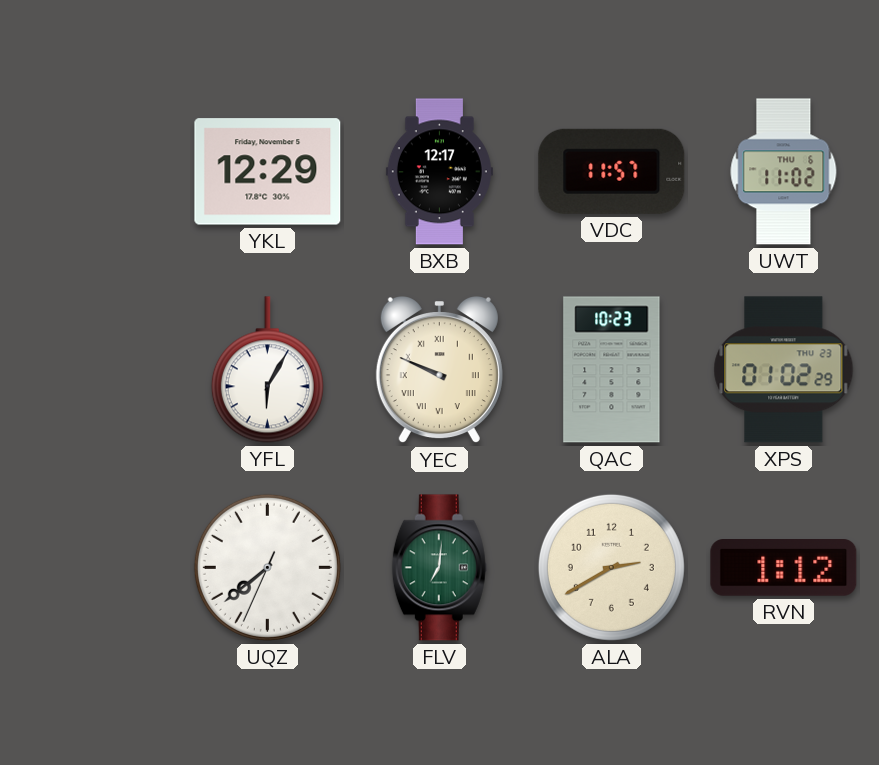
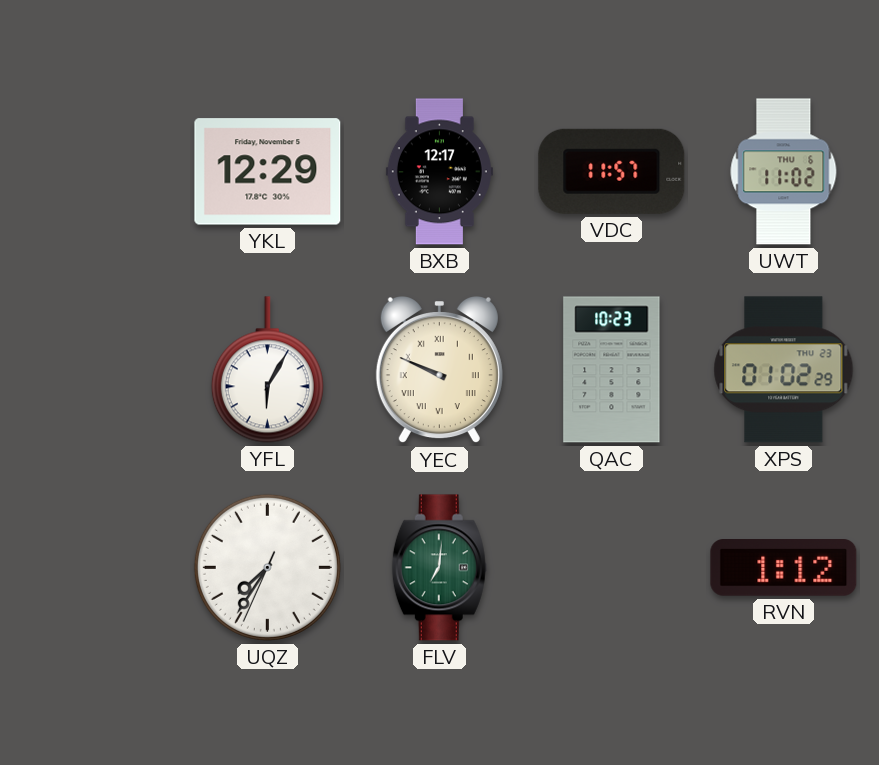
UQZ: 7:38 -> 7:35
ALA: 2:40 -> none
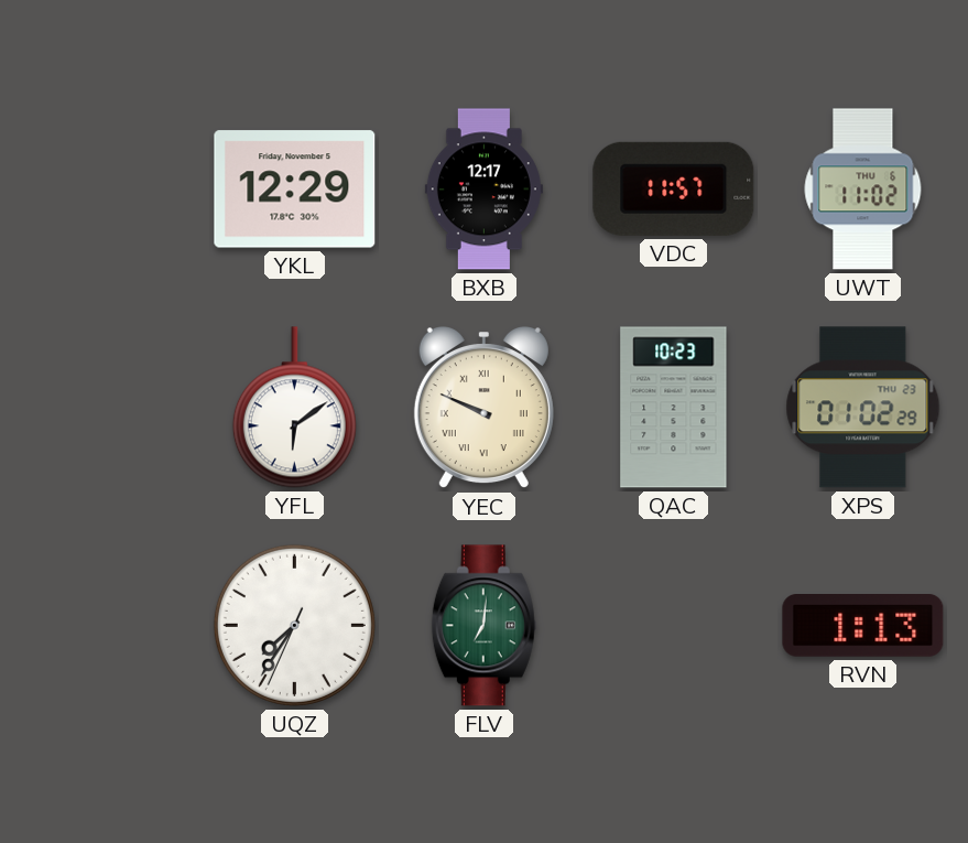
YFL: 6:05 -> 6:09
RVN: 1:12 -> 1:13
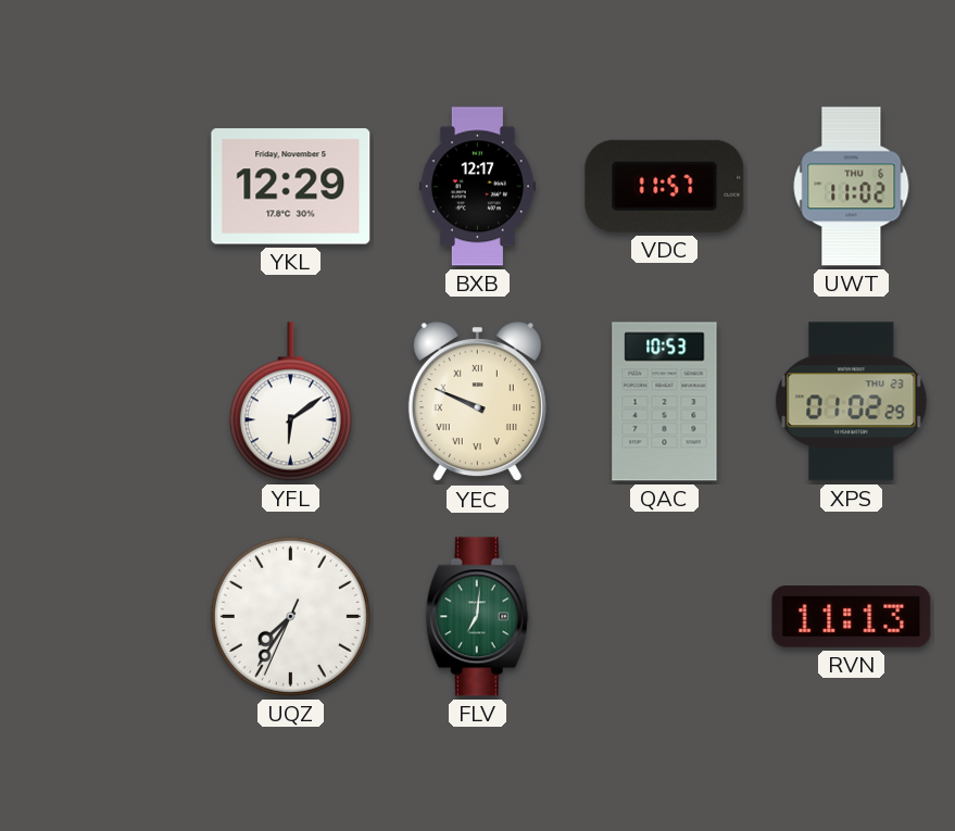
QAC: 10:23 -> 10:53
RVN: 1:13 -> 11:13
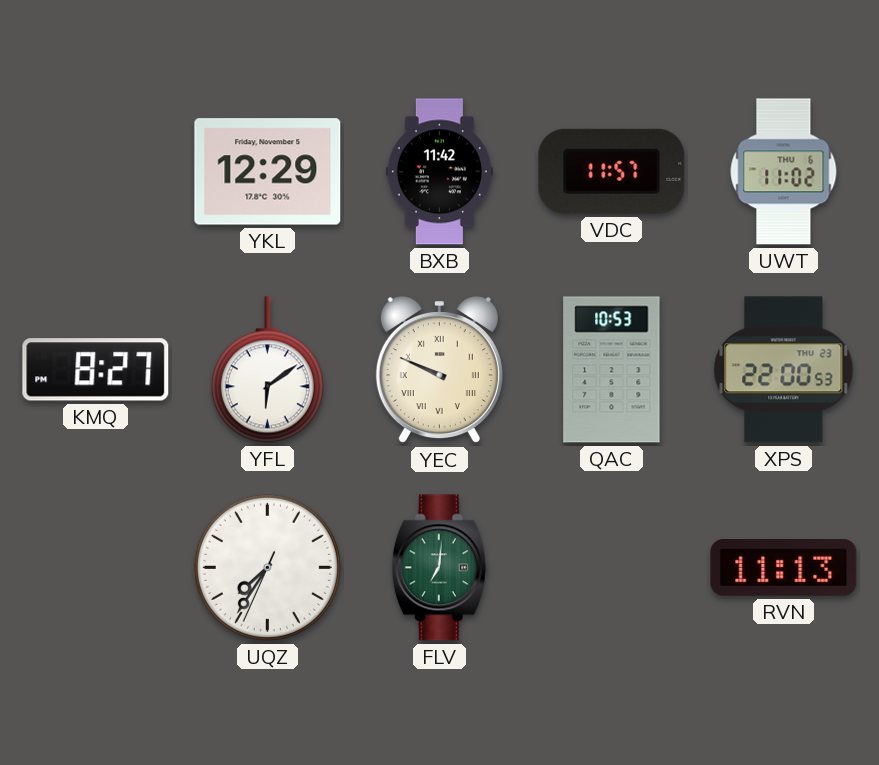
BXB: 12:17 -> 11:42
KMQ: none -> 8:27
XPS: 01:02 -> 22:00
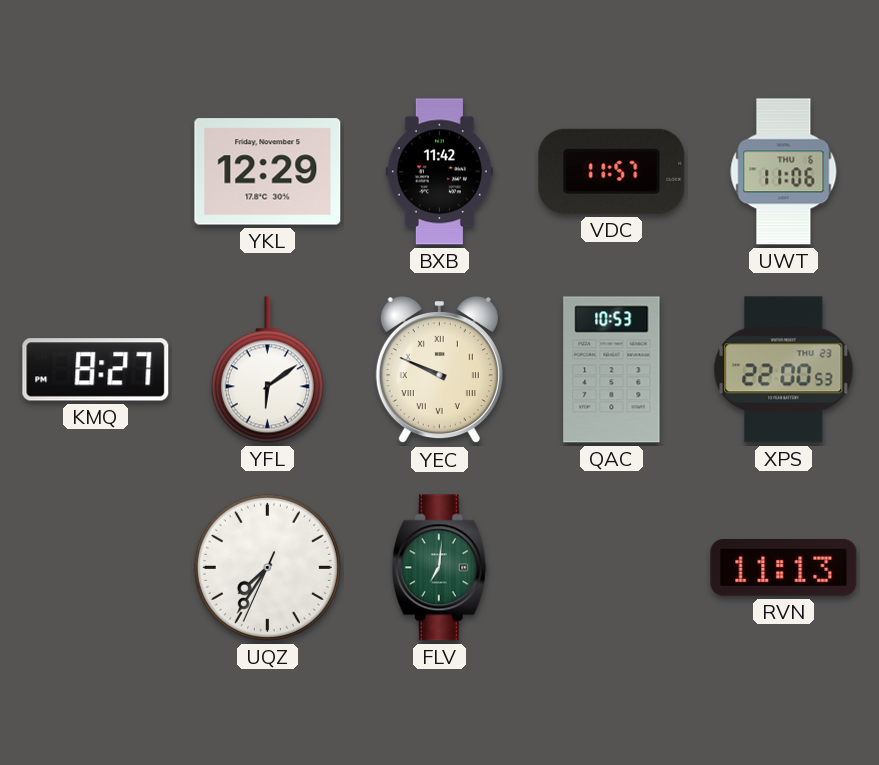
UWT: 11:02 -> 11:06
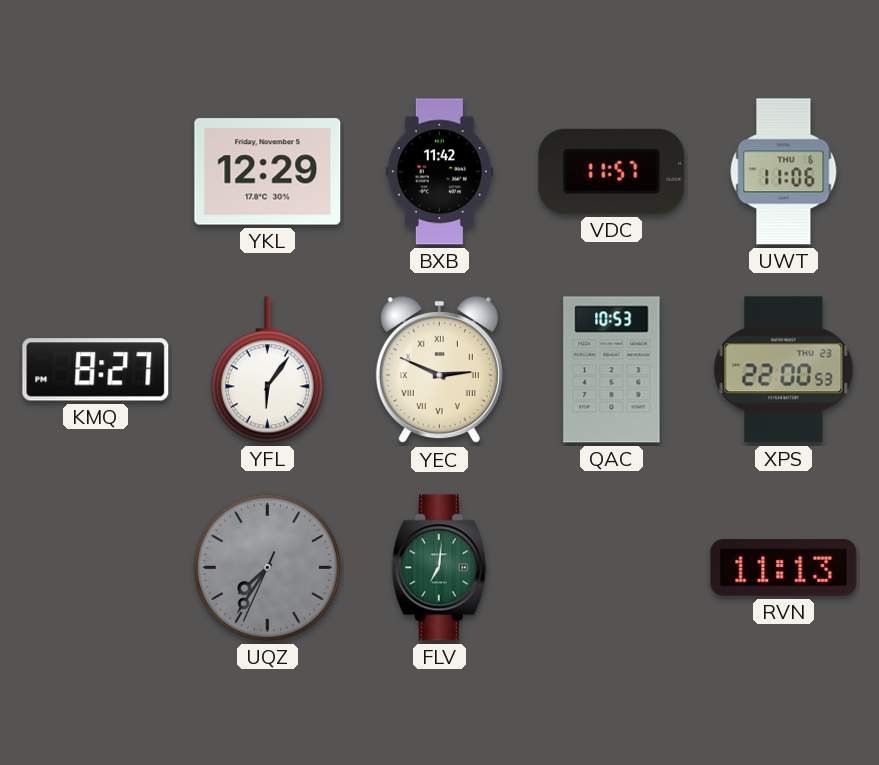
YFL: 6:09 -> 6:06
YEC: 9:49 -> 2:49
UQZ dial: white -> grey
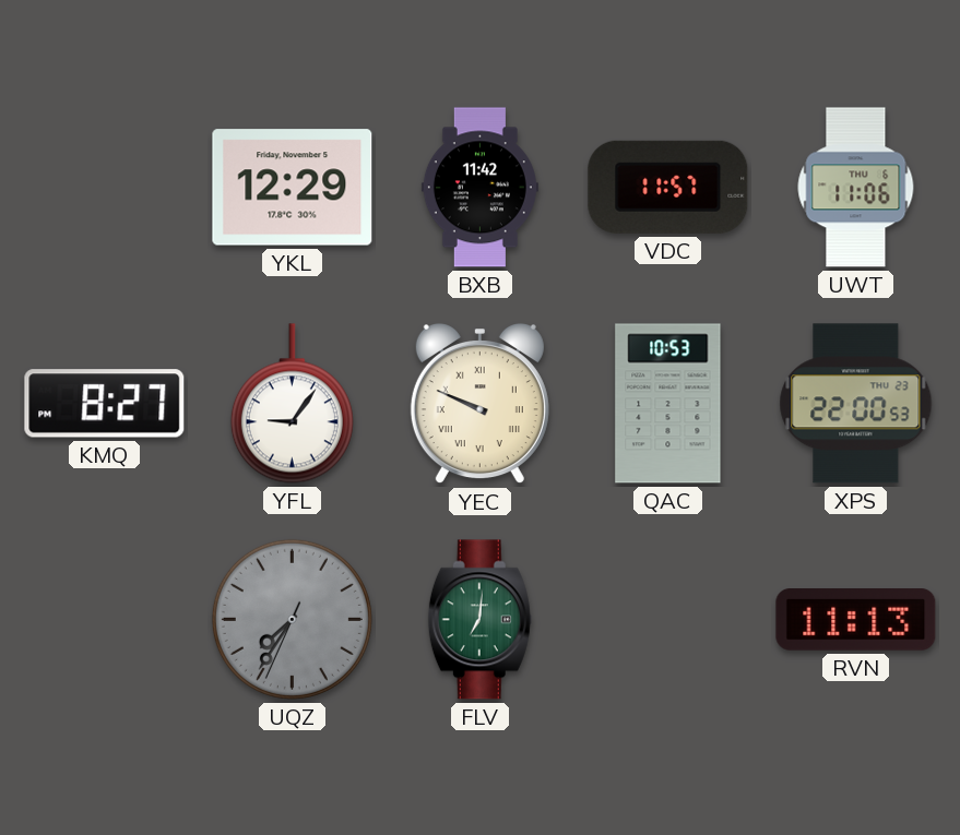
YFL: 6:06 -> 9:06
YEC: 2:49 -> 9:49
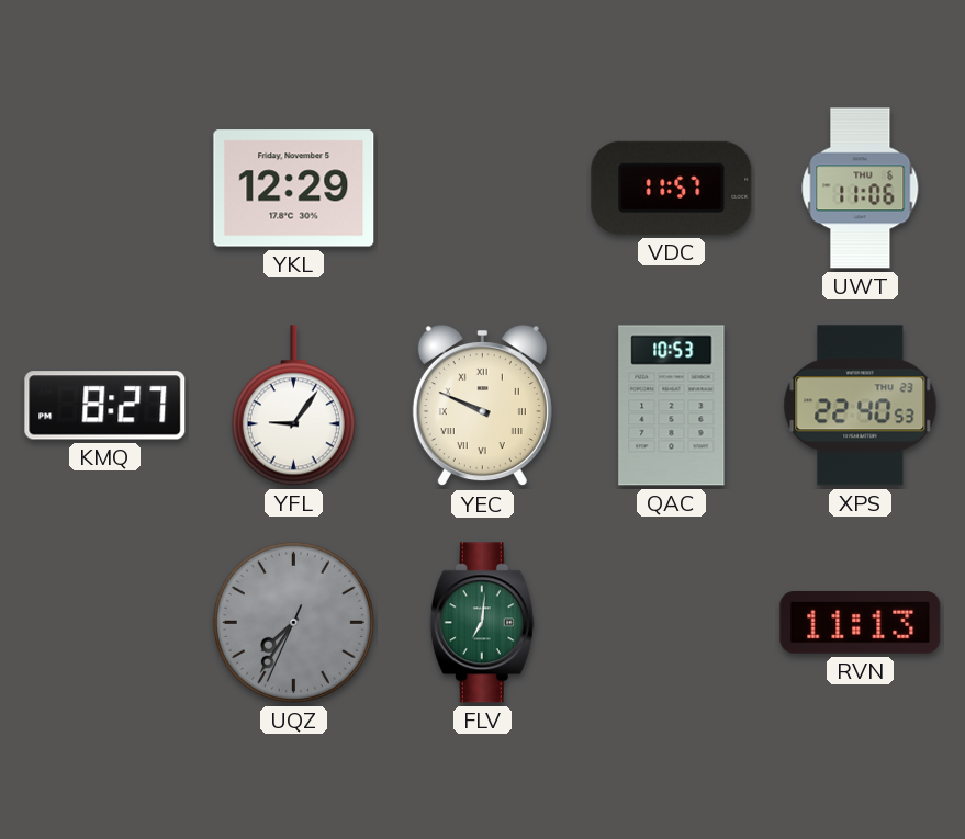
BXB: 11:42 -> none
XPS: 22:00 -> 22:40
